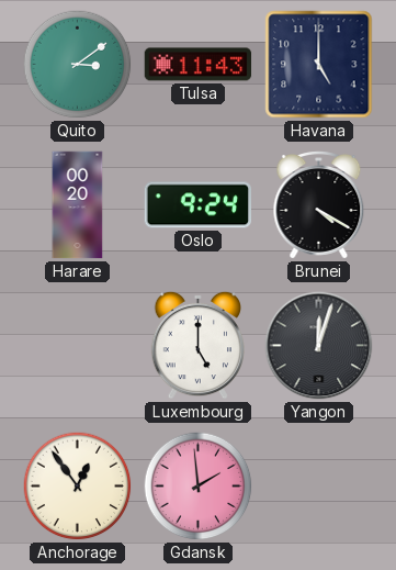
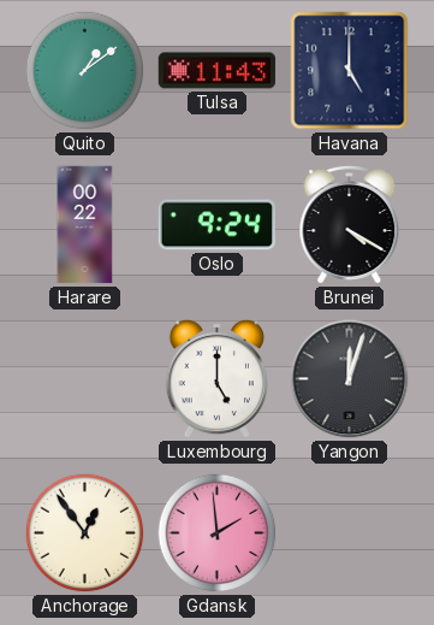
Quito: 3:09 -> 1:09
Harare: 00:20 -> 00:22
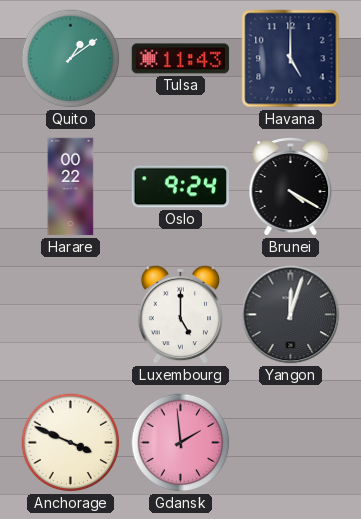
Anchorage: 12:54 -> 3:49
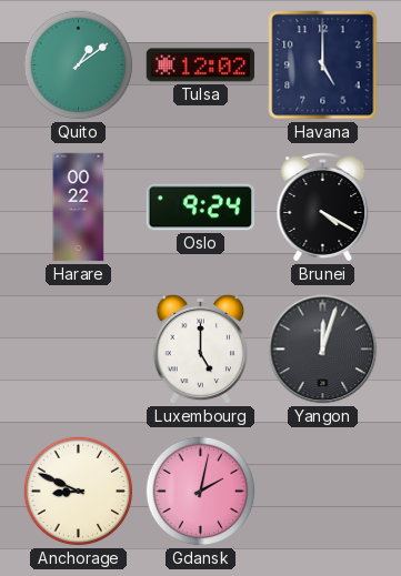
Tulsa: 11:43 -> 12:02
Anchorage: 3:49 -> 8:49
Gdansk: 1:59 -> 2:02
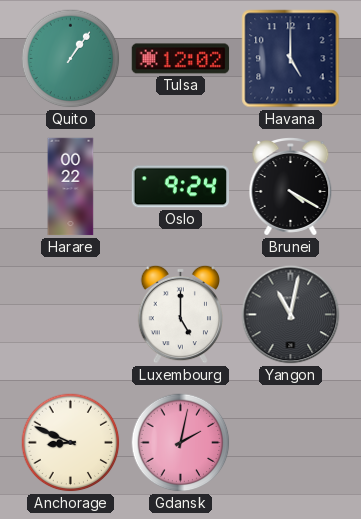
Quito: 1:09 -> 1:06
Yangon: 12:03 -> 11:02
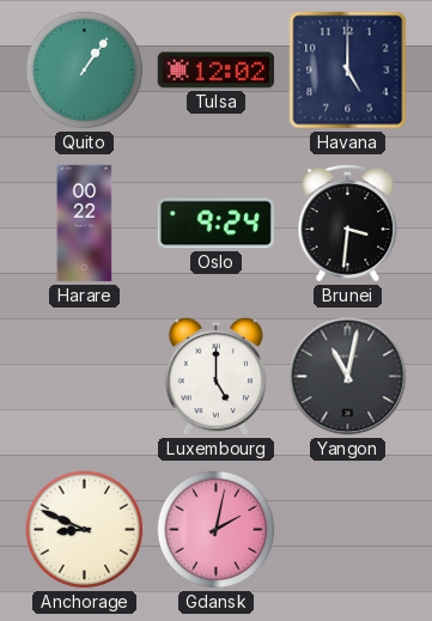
Brunei: 4:20 -> 3:31
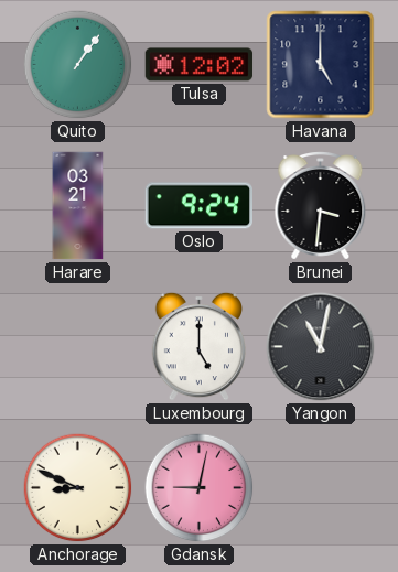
Harare: 00:22 -> 03:21
Gdansk: 2:02 -> 9:02
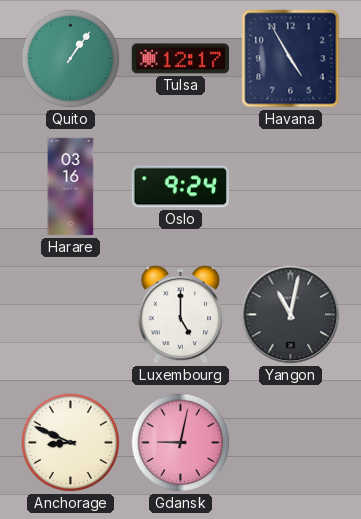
Tulsa: 12:02 -> 12:17
Havana: 5:00 -> 4:55
Harare: 03:21 -> 03:16
Brunei: 3:31 -> none
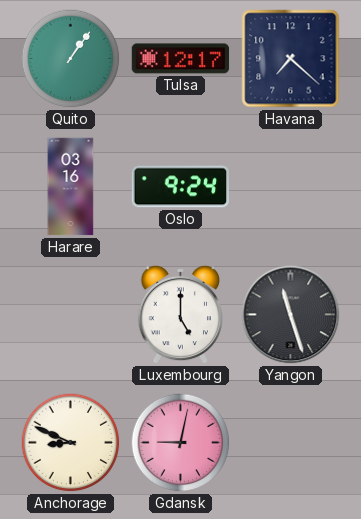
Havana: 4:55 -> 7:22
Yangon: 11:02 -> 11:27
